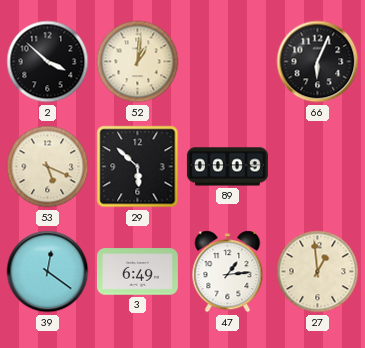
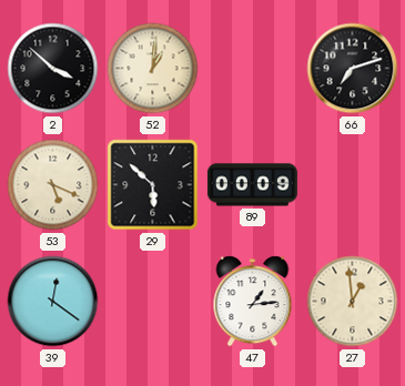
66: 6:04 -> 7:12
3: 6:49 -> none
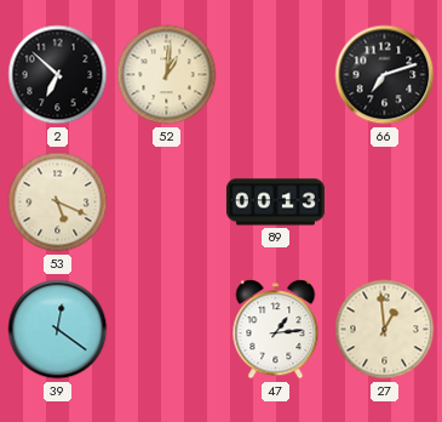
2: 3:52 -> 6:52
29: 5:52 -> none
89: 00:09 -> 00:13
